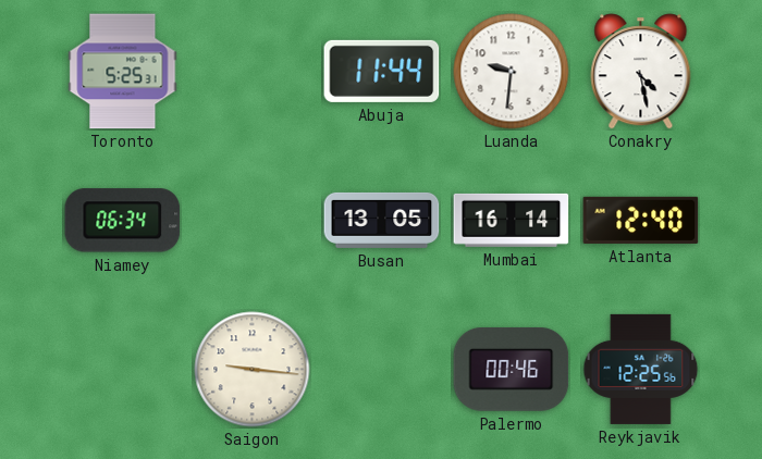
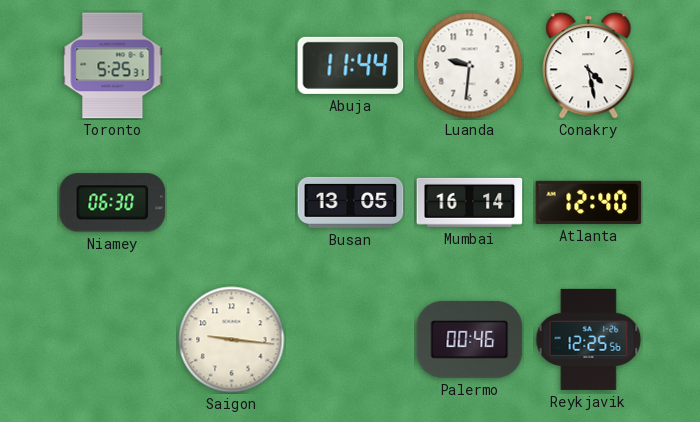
Niamey: 06:34 -> 06:30
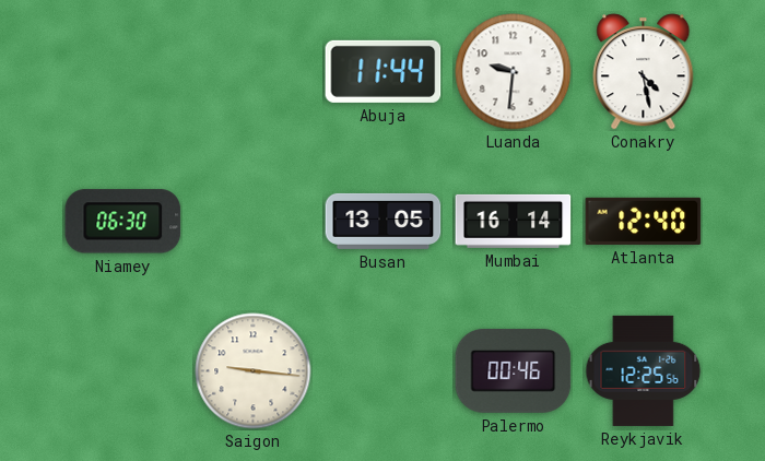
Toronto: 5:25 -> none
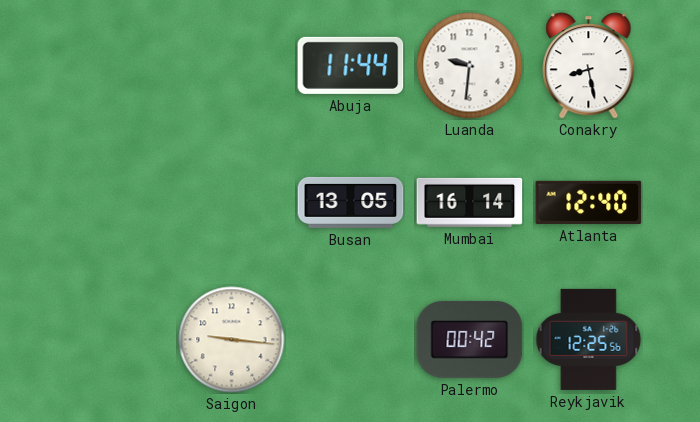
Conakry: 4:28 -> 8:28
Niamey: 06:30 -> none
Palermo: 00:46 -> 00:42
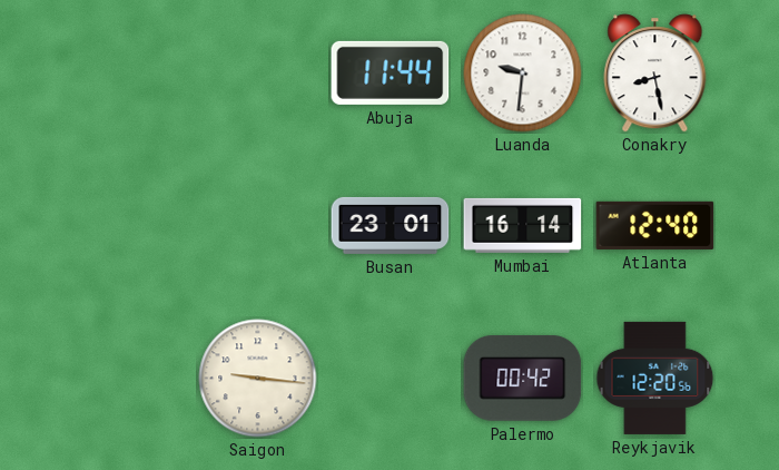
Busan: 13:05 -> 23:01
Reykjavik: 12:25 -> 12:20
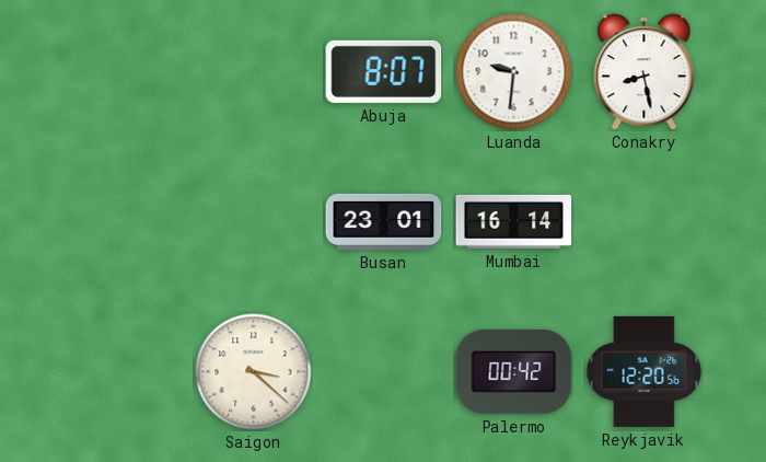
Abuja: 11:44 -> 8:07
Atlanta: 12:40 -> none
Saigon: 9:16 -> 3:22
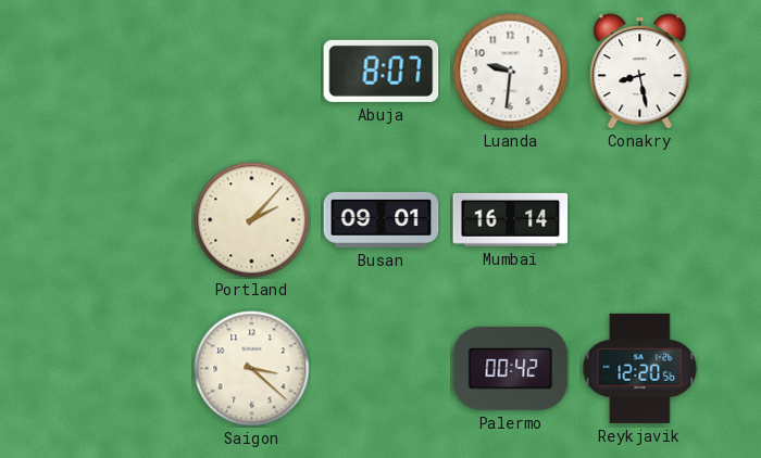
Portland: none -> 2:07
Busan: 23:01 -> 09:01
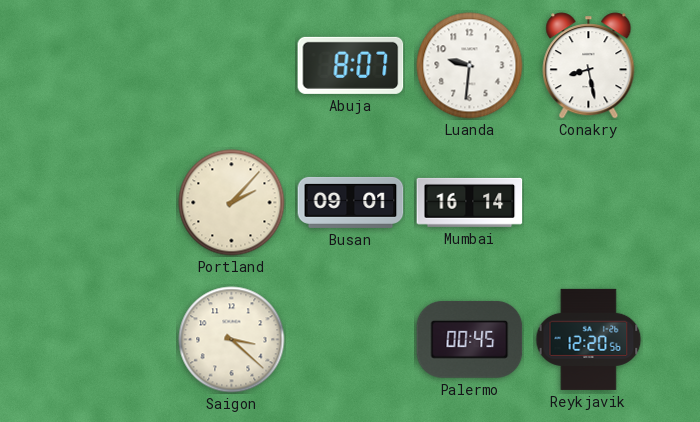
Palermo: 00:42 -> 00:45
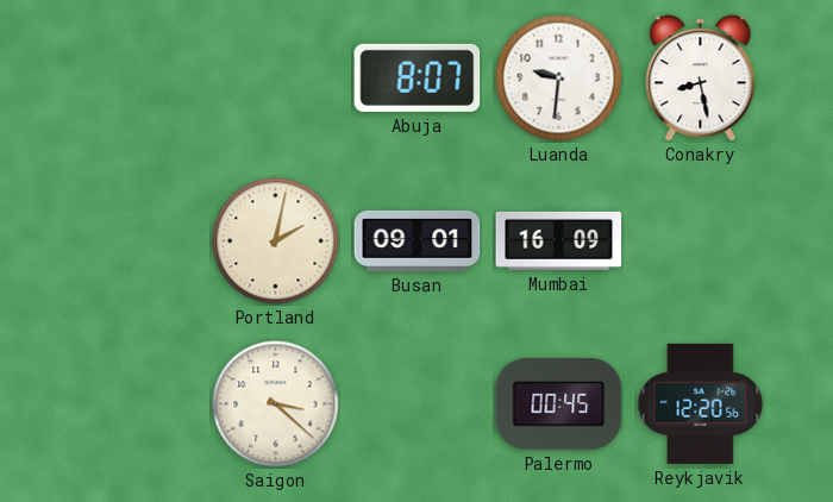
Portland: 2:07 -> 2:02
Mumbai: 16:14 -> 16:09
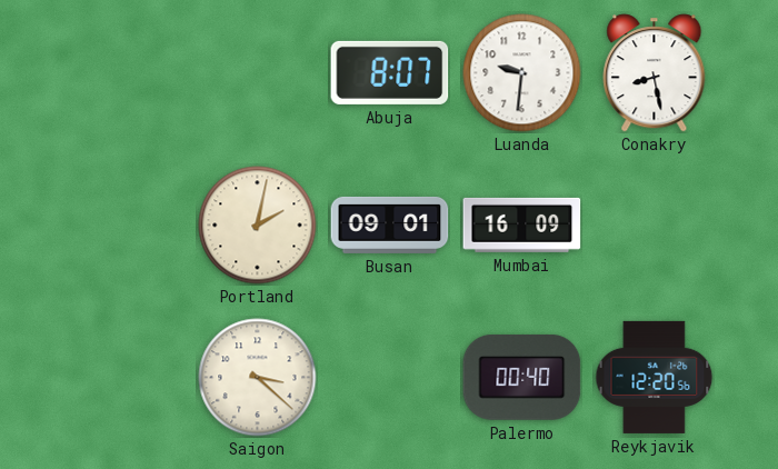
Palermo: 00:45 -> 00:40
